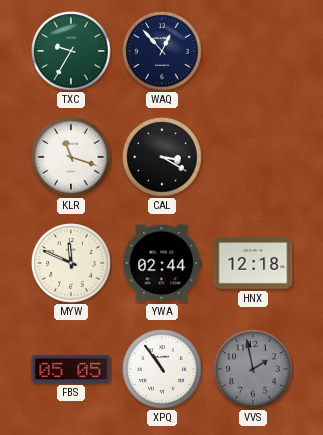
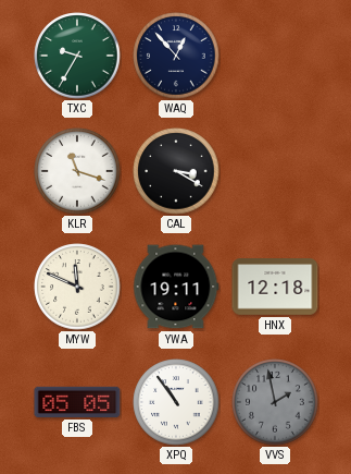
YWA: 02:44 -> 19:11
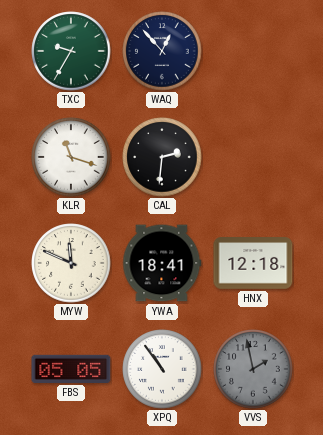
CAL: 3:20 -> 2:31
YWA: 19:11 -> 18:41
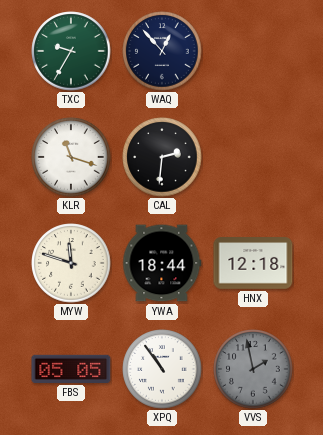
MYW: 11:49 -> 11:48
YWA: 18:41 -> 18:44
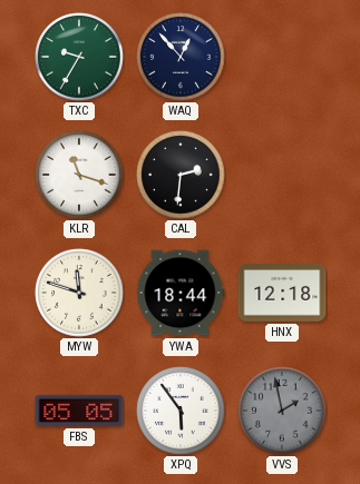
XPQ: 10:54 -> 5:54
